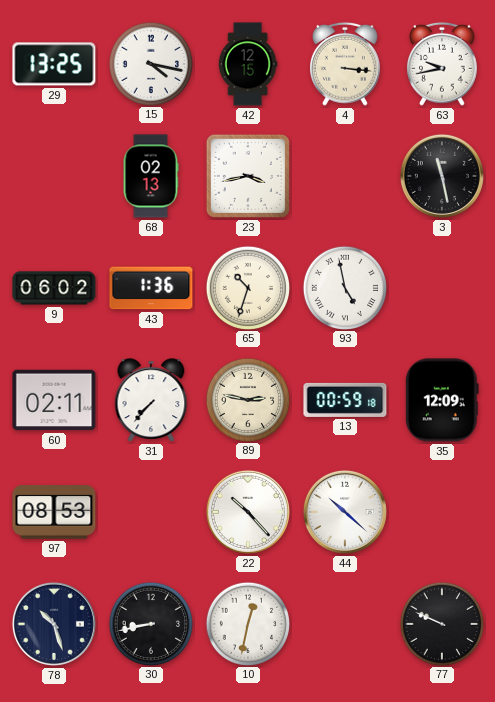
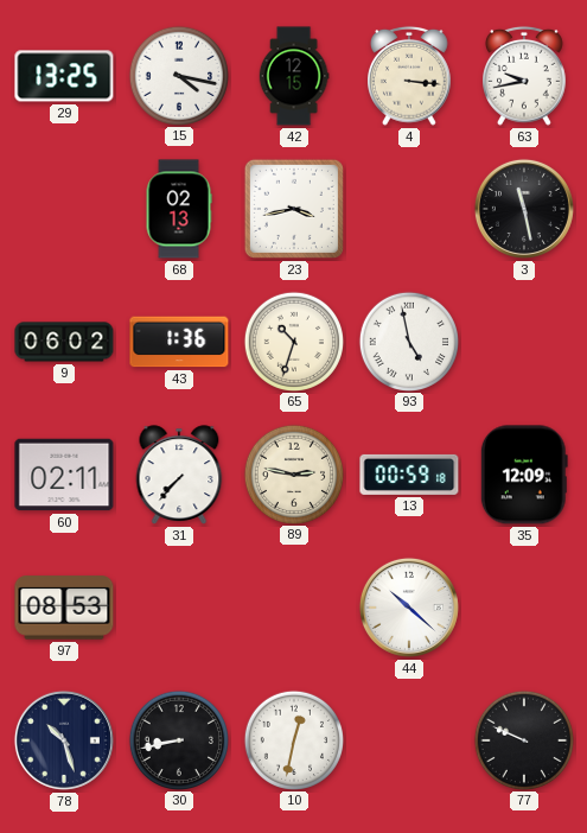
22: 10:23 -> none
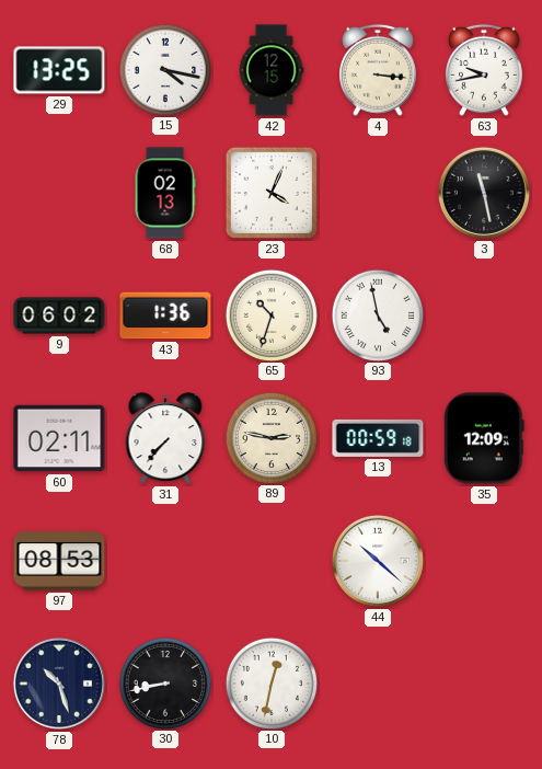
23: 3:43 -> 4:04
77: 9:49 -> none
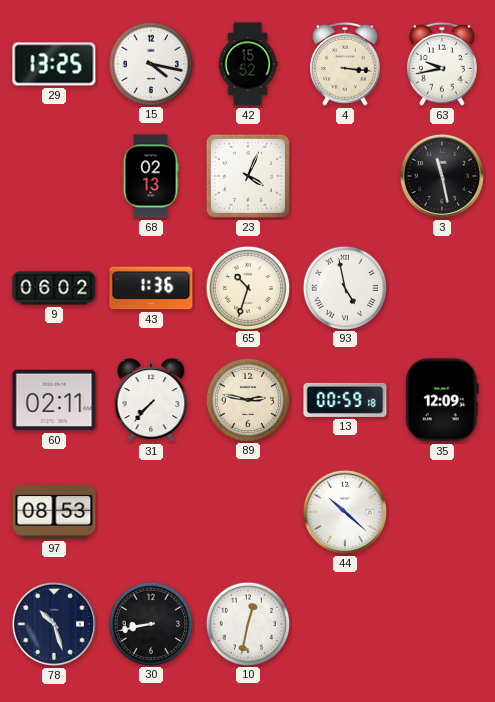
42: 12:15 -> 15:52
